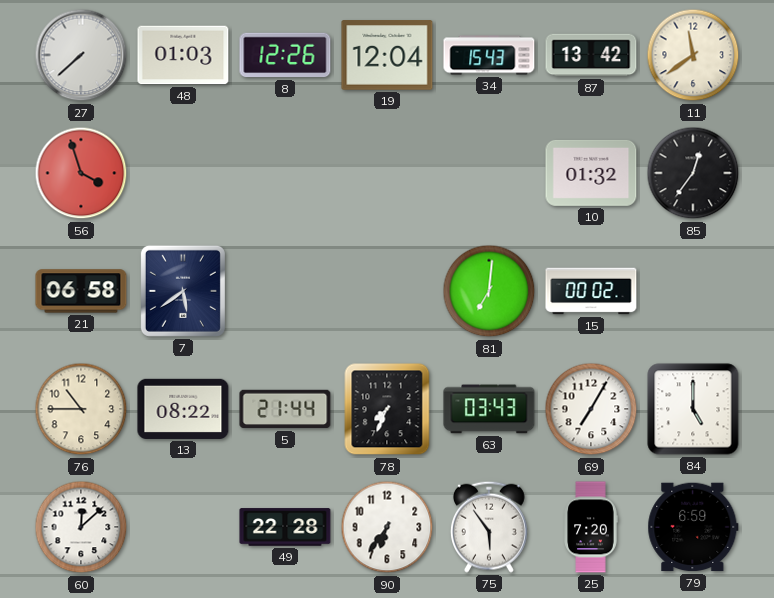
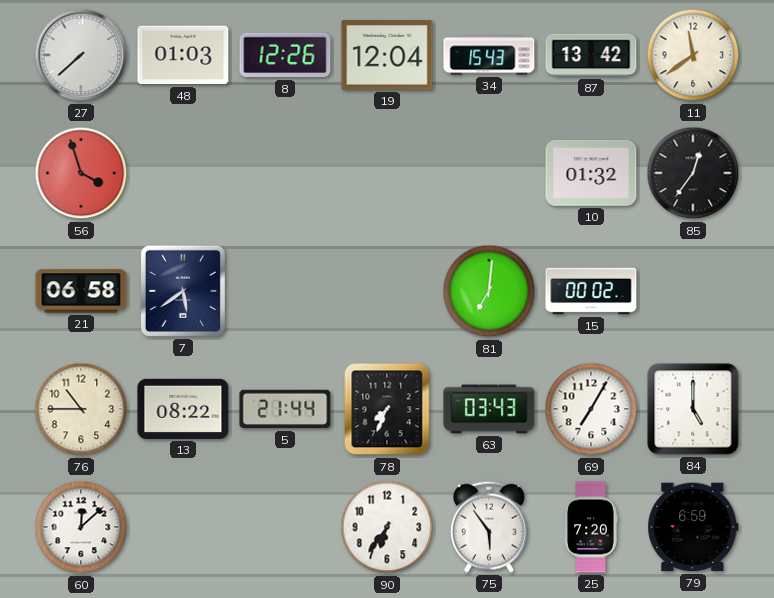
49: 22:28 -> none
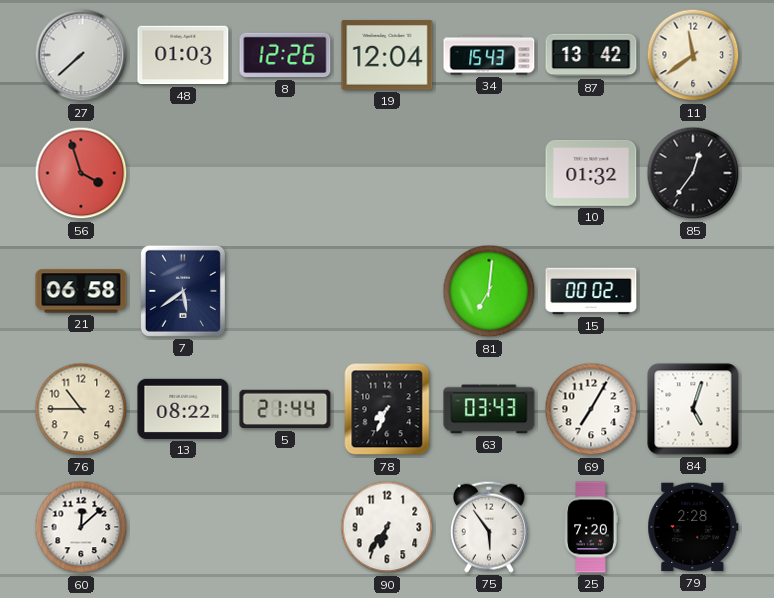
84: 5:00 -> 5:03
79: 6:59 -> 2:28
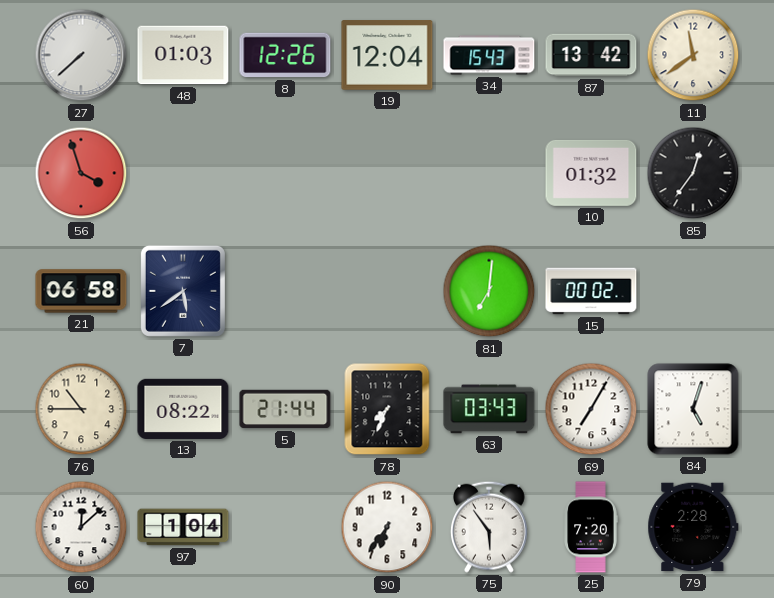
97: none -> 1:04
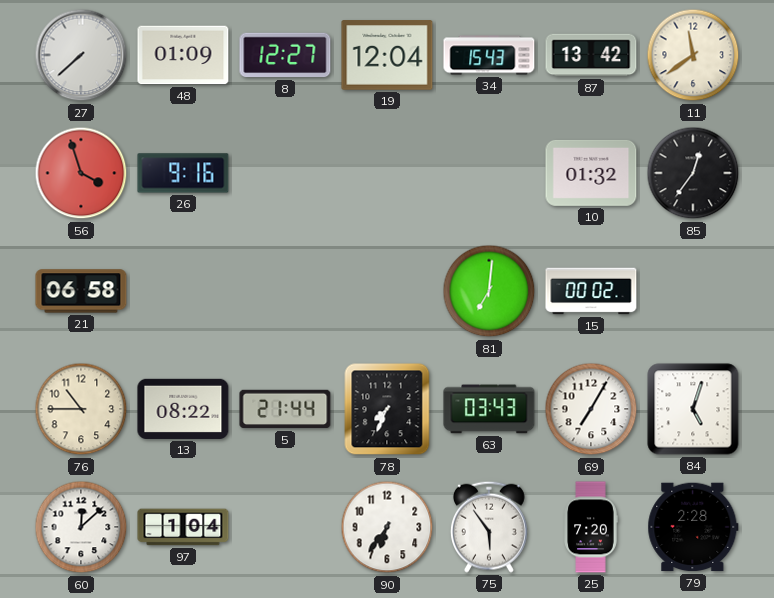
48: 01:03 -> 01:09
8: 12:26 -> 12:27
26: none -> 9:16
7: 5:39 -> none
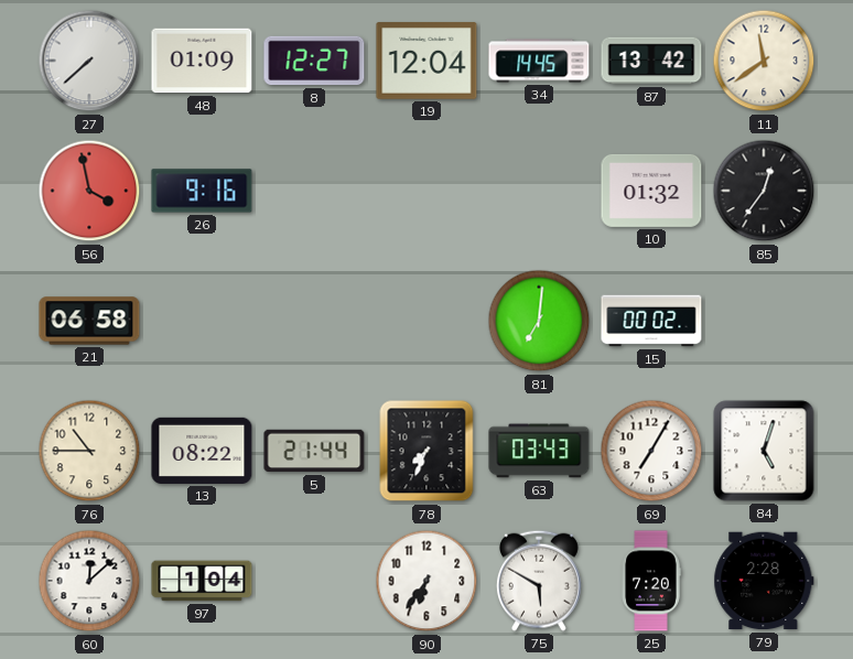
34: 15:43 -> 14:45
56: 3:57 -> 3:58
75: 5:54 -> 5:50
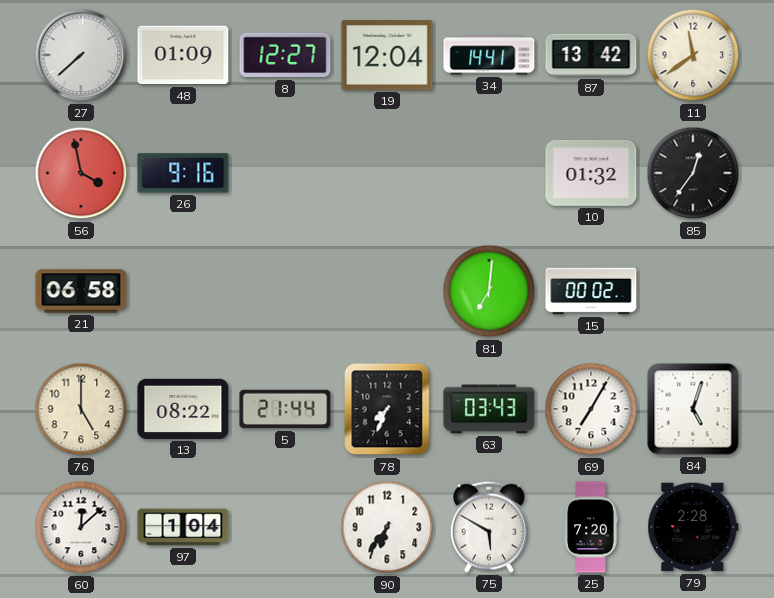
34: 14:45 -> 14:41
76: 10:45 -> 5:00
